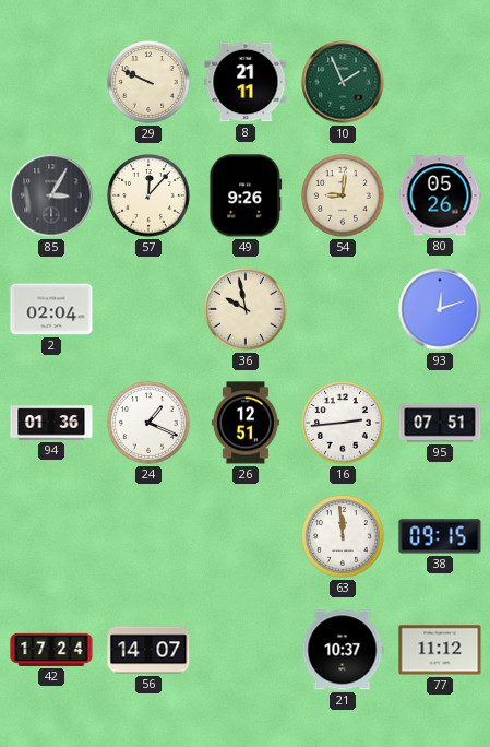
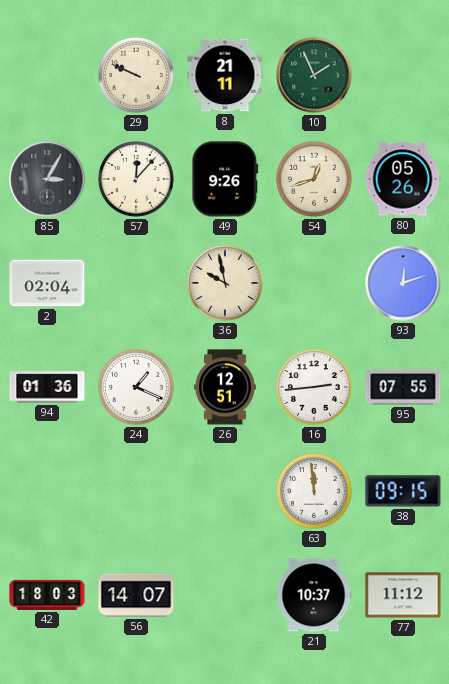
54: 9:01 -> 12:42
95: 07:51 -> 07:55
42: 17:24 -> 18:03
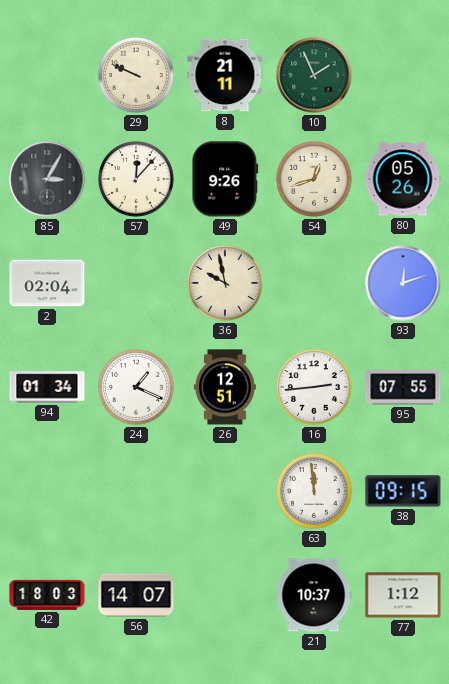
94: 01:36 -> 01:34
77: 11:12 -> 1:12
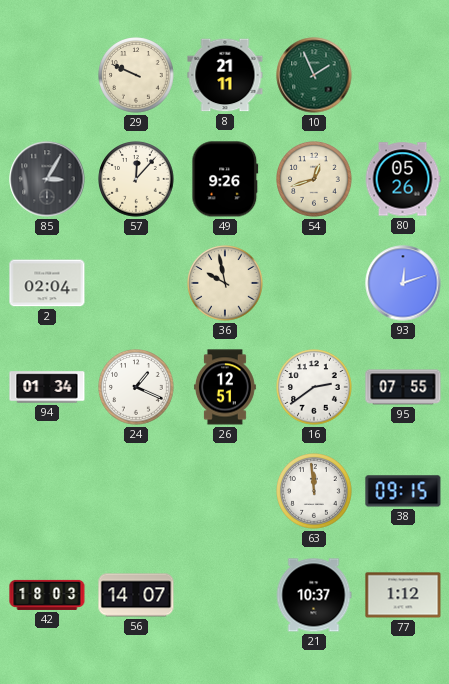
16: 2:44 -> 2:39
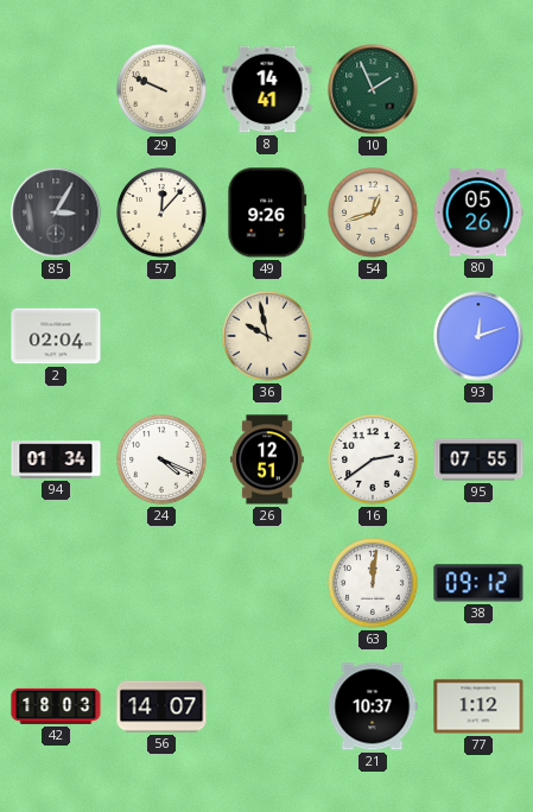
8: 21:11 -> 14:41
24: 1:19 -> 4:19
63: 11:59 -> 12:01
38: 09:15 -> 09:12
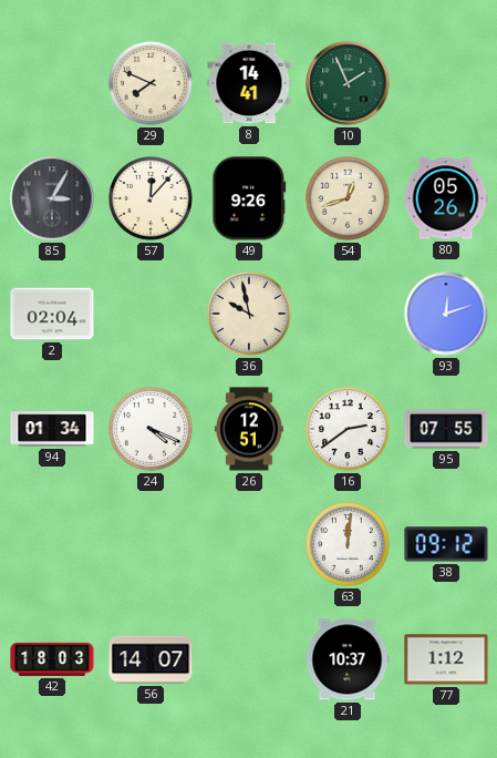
29: 9:49 -> 7:49
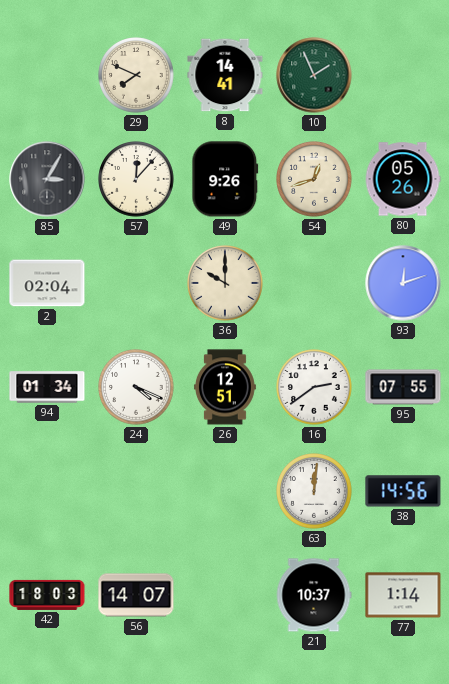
36: 9:58 -> 10:00
38: 09:12 -> 14:56
77: 1:12 -> 1:14
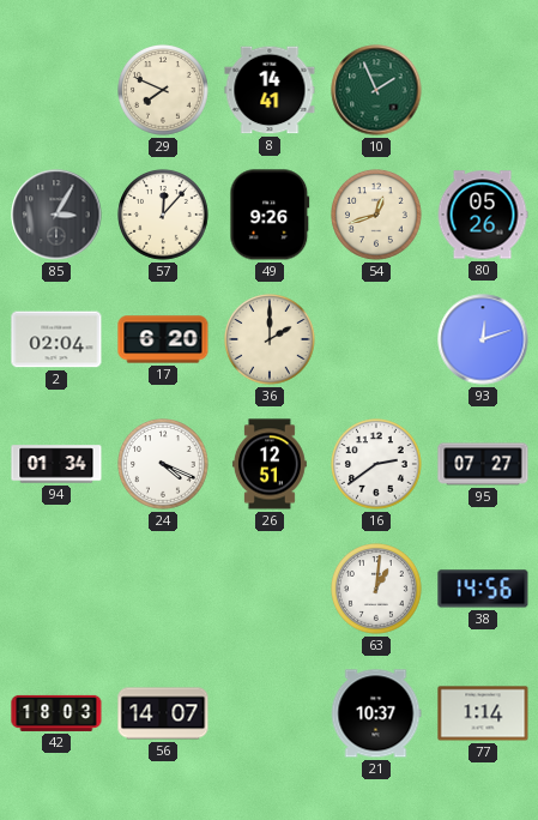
17: none -> 6:20
36: 10:00 -> 2:00
95: 07:55 -> 07:27
63: 12:01 -> 1:01
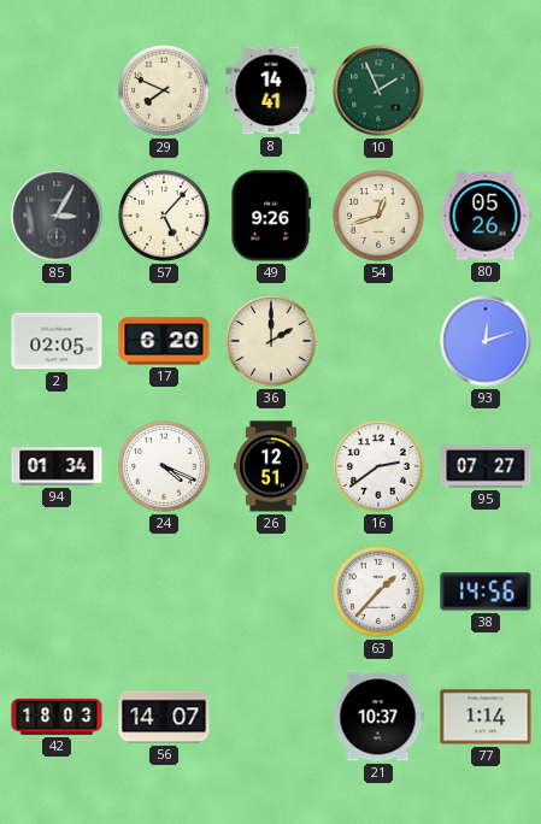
57: 12:07 -> 5:07
2: 02:04 -> 02:05
63: 1:01 -> 1:37
